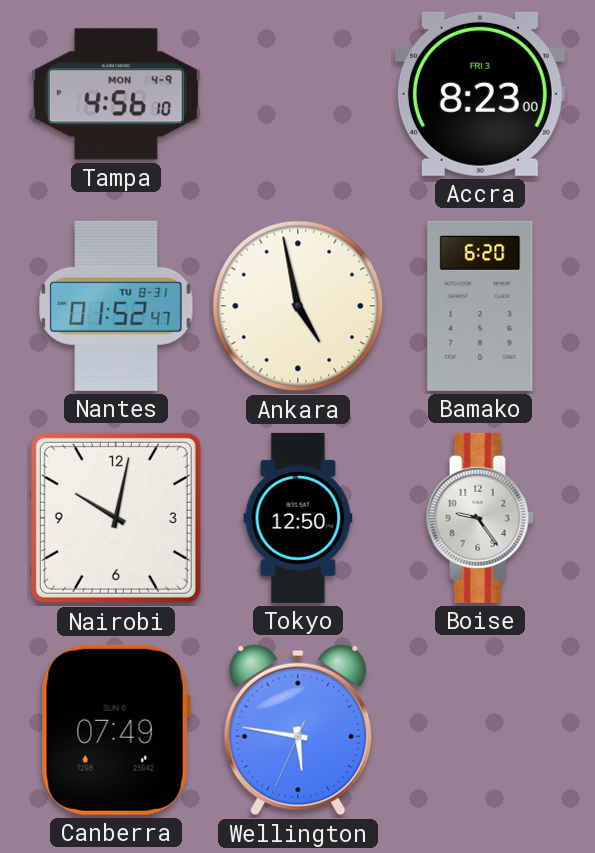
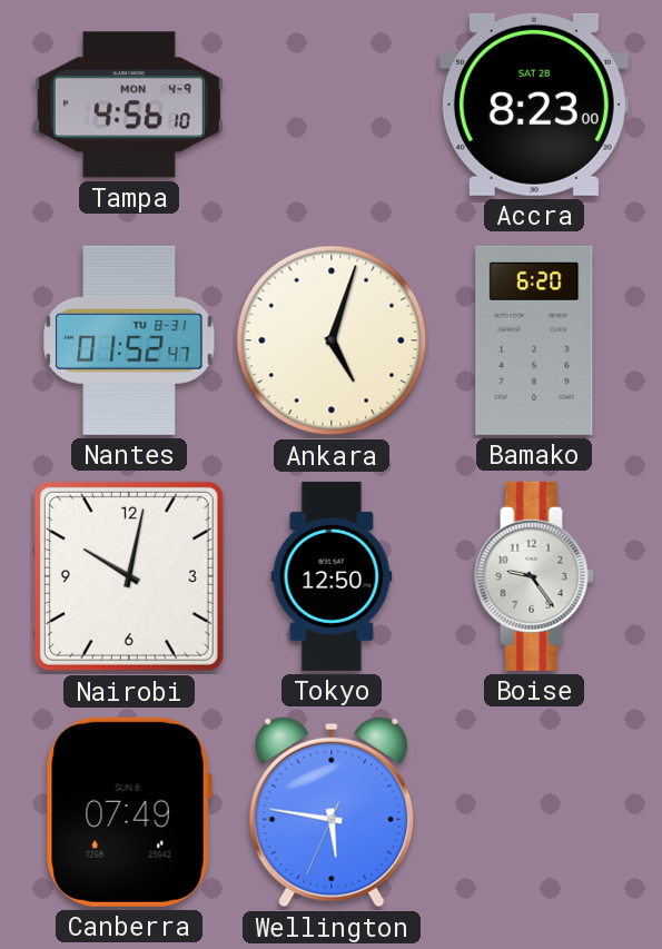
Accra date: FRI 3 -> SAT 28
Ankara: 4:58 -> 5:03
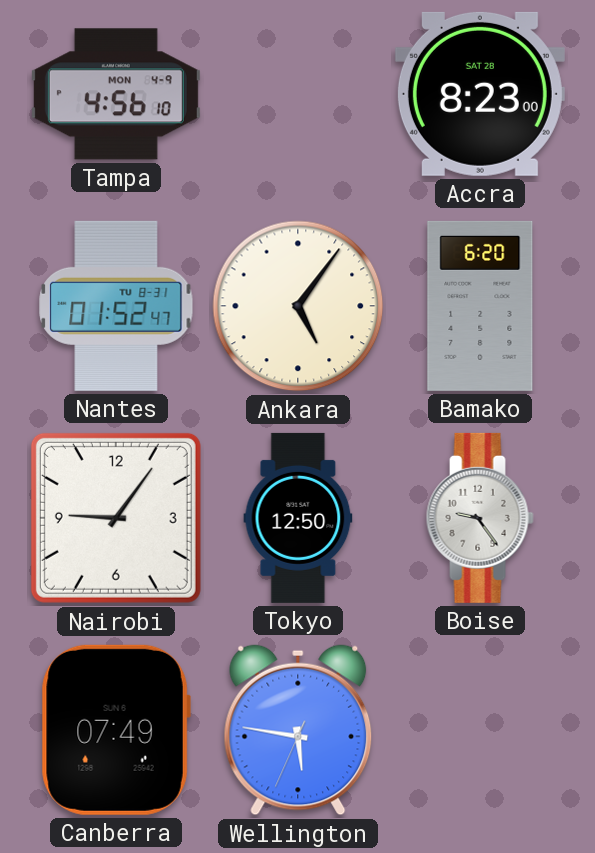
Ankara: 5:03 -> 5:06
Nairobi: 10:02 -> 9:06
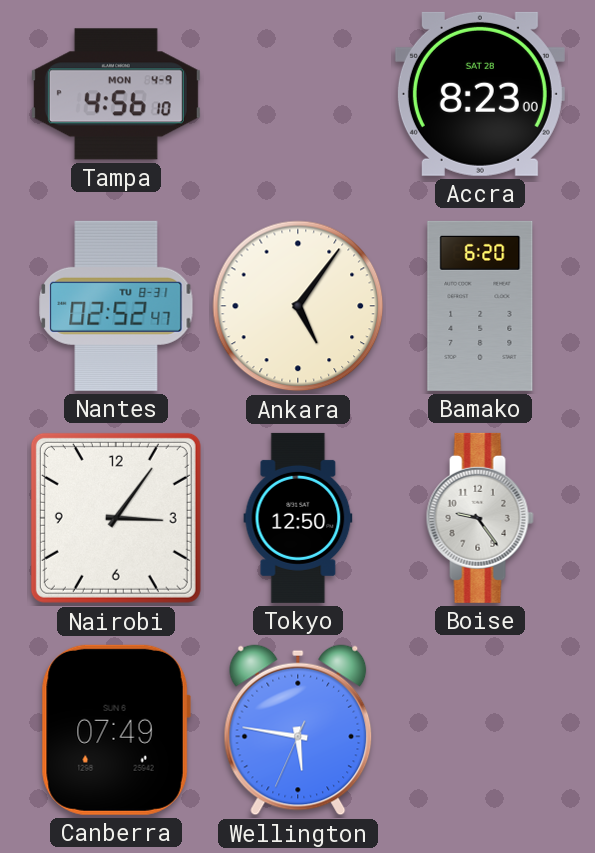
Nantes: 01:52 -> 02:52
Nairobi: 9:06 -> 3:06
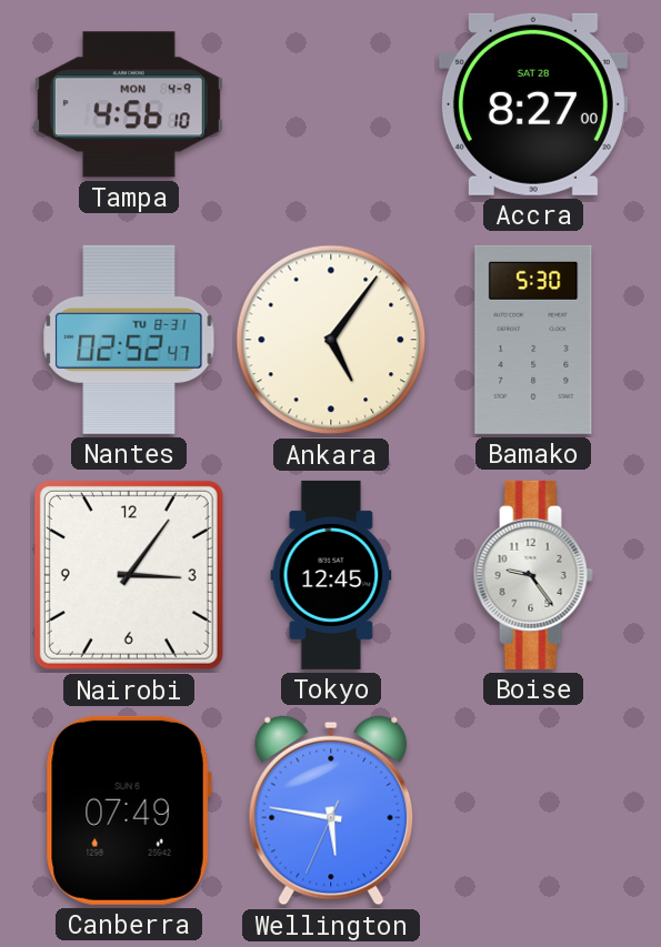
Accra: 8:23 -> 8:27
Bamako: 6:20 -> 5:30
Tokyo: 12:50 -> 12:45
